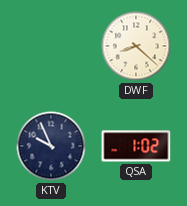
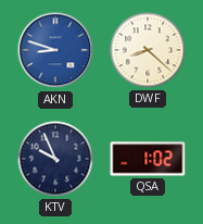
AKN: none -> 8:48
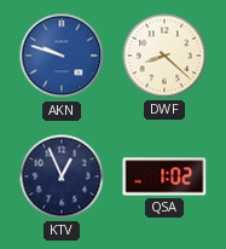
AKN: 8:48 -> 9:48
KTV: 9:56 -> 12:56
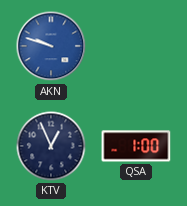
DWF: 8:22 -> none
QSA: 1:02 -> 1:00
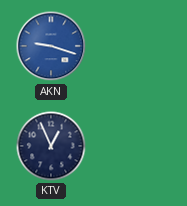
AKN: 9:48 -> 9:18
QSA: 1:00 -> none
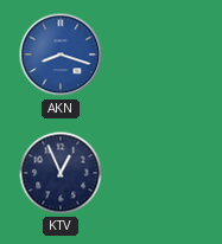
AKN: 9:18 -> 8:18
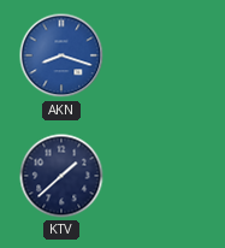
KTV: 12:56 -> 1:38
